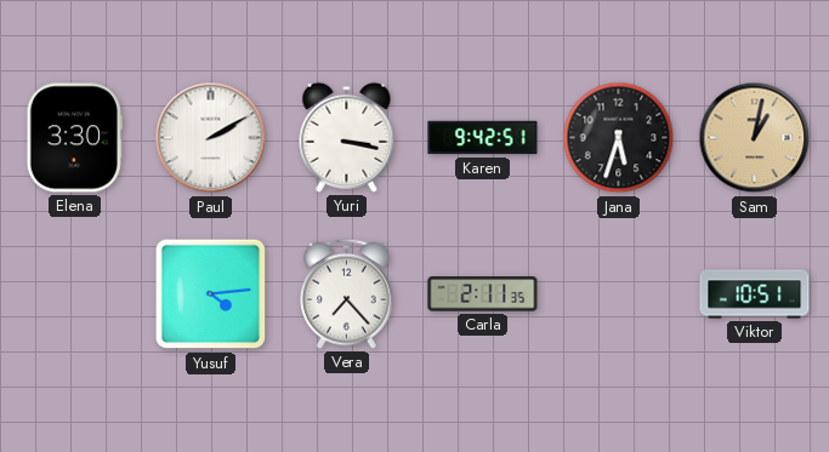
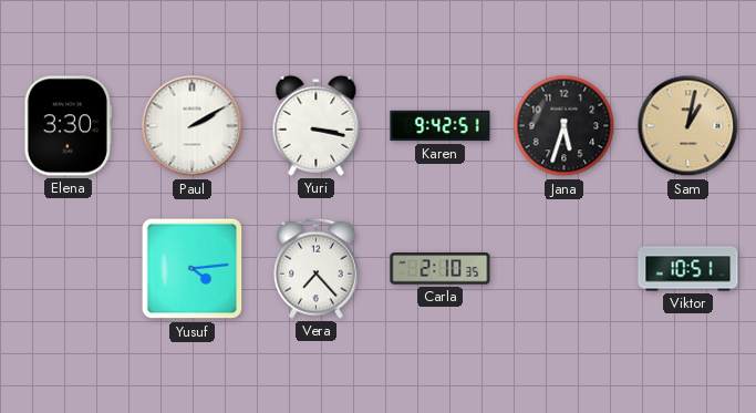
Carla: 2:11 -> 2:10
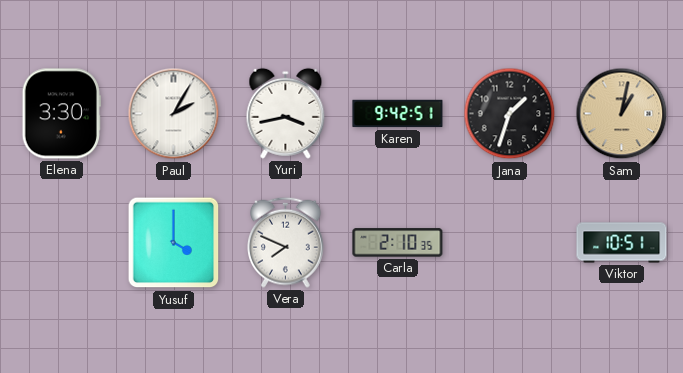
Paul: 2:10 -> 2:05
Yuri: 3:17 -> 3:43
Jana: 5:33 -> 1:33
Yusuf: 4:14 -> 4:00
Vera: 7:23 -> 7:49
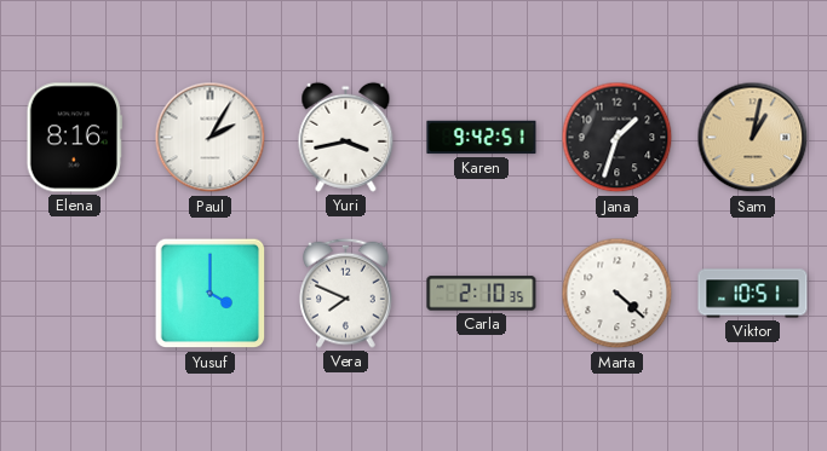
Elena: 3:30 -> 8:16
Marta: none -> 4:22
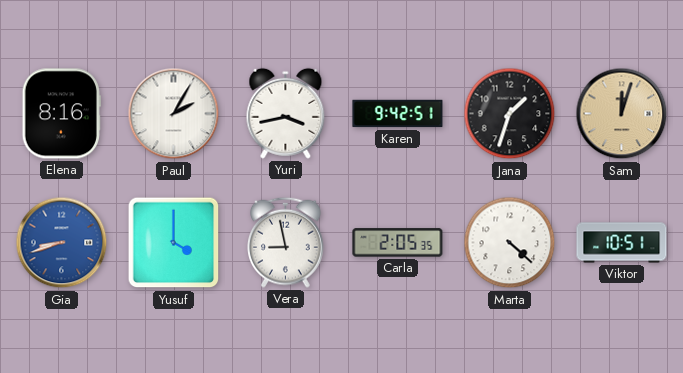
Sam: 1:02 -> 12:03
Gia: none -> 8:42
Vera: 7:49 -> 8:58
Carla: 2:10 -> 2:05
